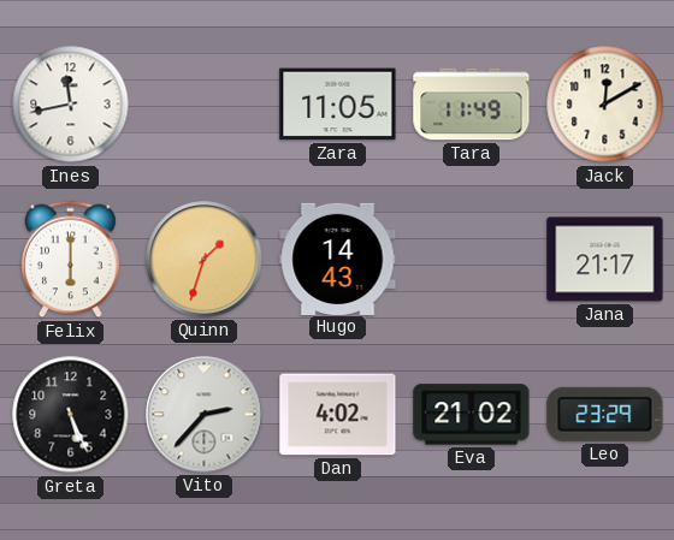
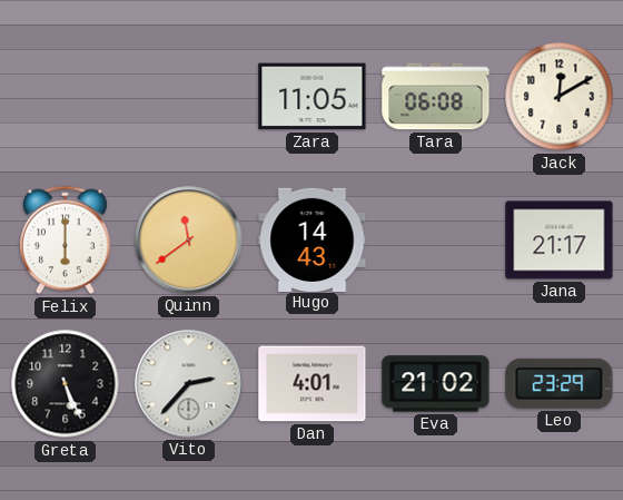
Ines: 11:43 -> none
Tara: 11:49 -> 06:08
Quinn: 1:33 -> 11:39
Dan: 4:02 -> 4:01
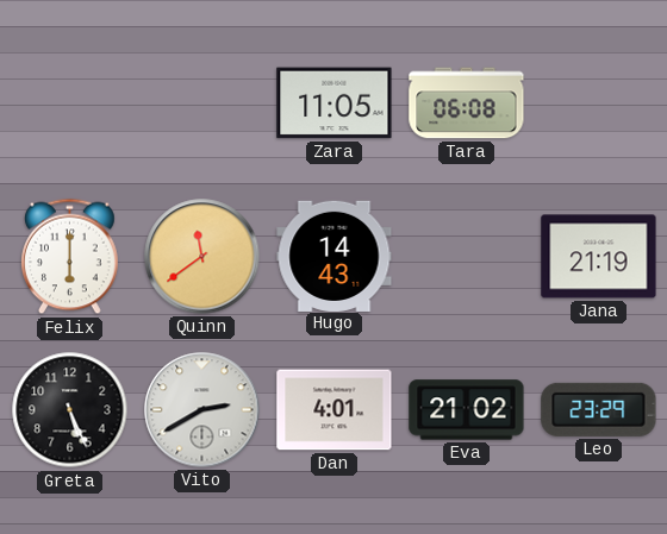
Jack: 12:10 -> none
Jana: 21:17 -> 21:19
Vito: 2:37 -> 2:40
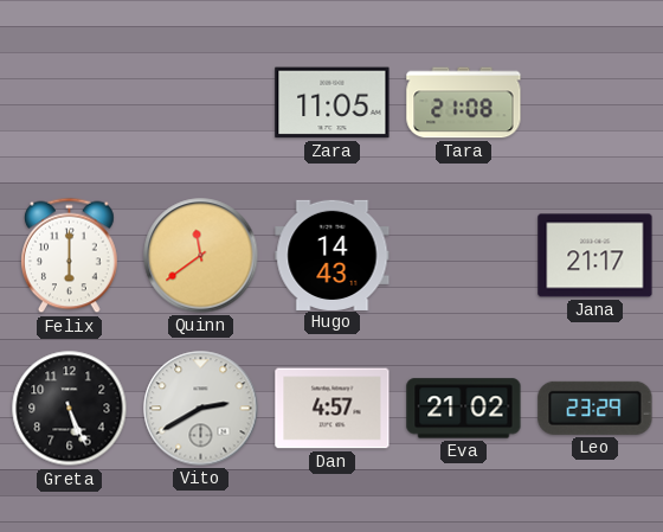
Tara: 06:08 -> 21:08
Jana: 21:19 -> 21:17
Dan: 4:01 -> 4:57
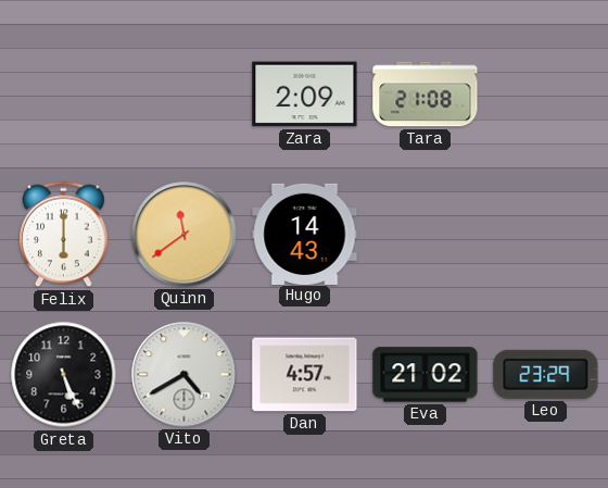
Zara: 11:05 -> 2:09
Jana: 21:17 -> none
Vito: 2:40 -> 4:40
